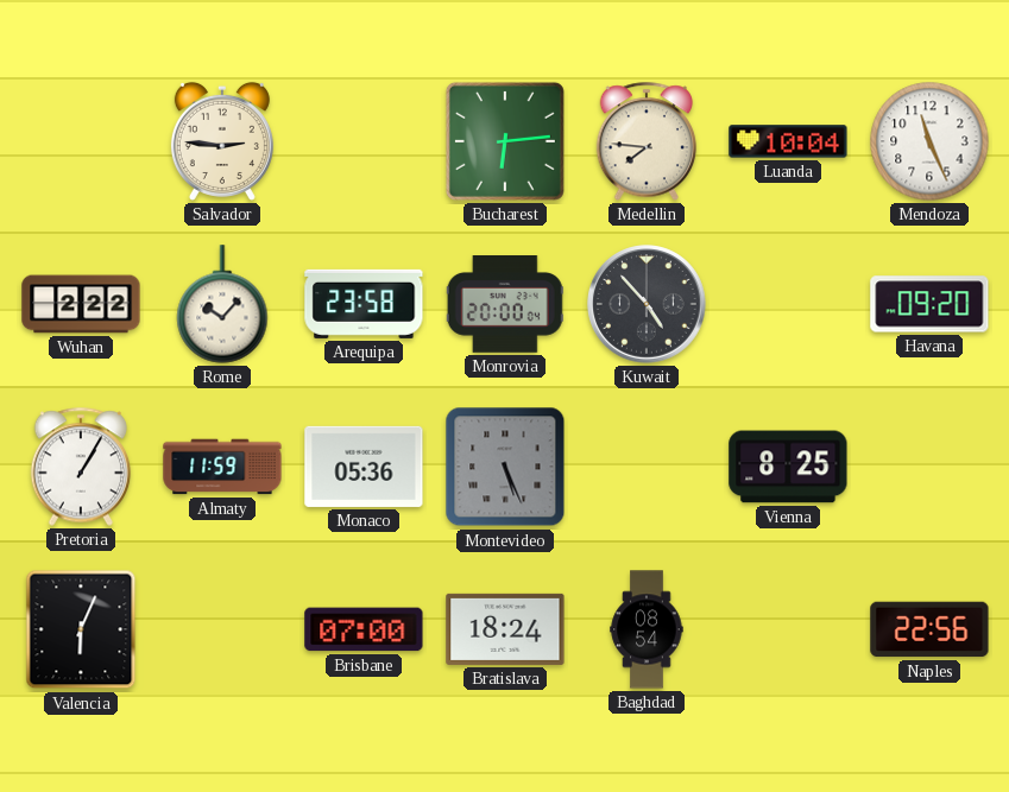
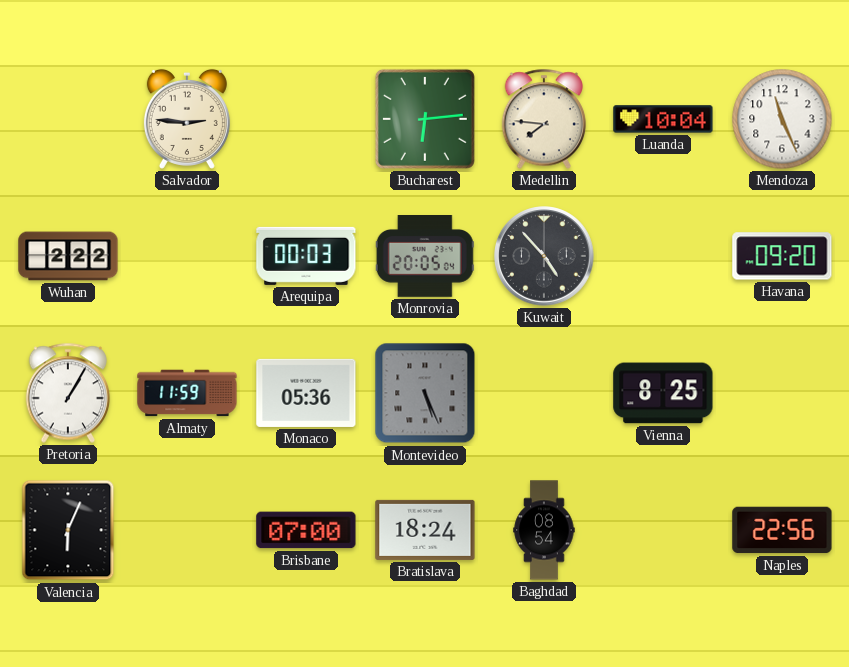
Rome: 10:07 -> none
Arequipa: 23:58 -> 00:03
Monrovia: 20:00 -> 20:05
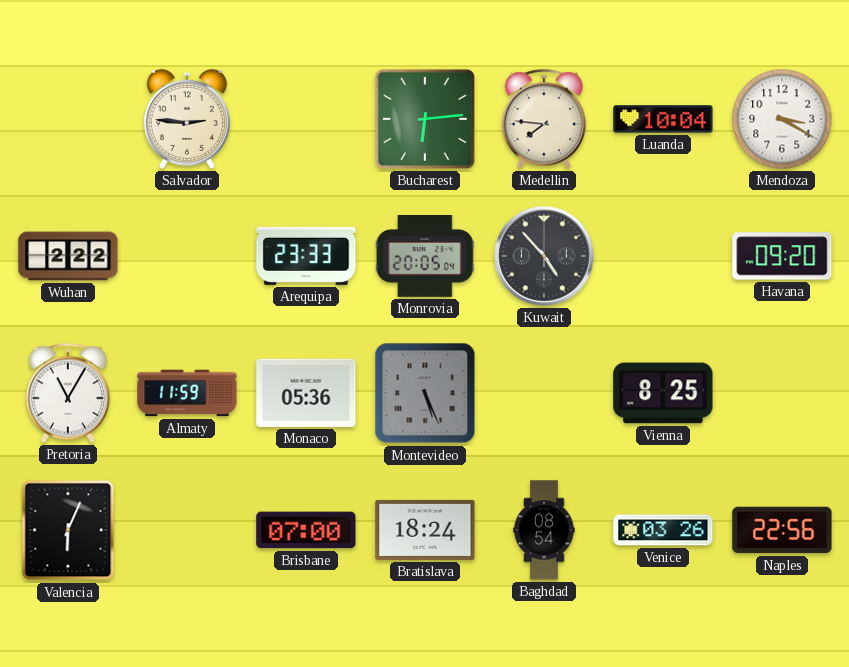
Mendoza: 11:26 -> 3:20
Arequipa: 00:03 -> 23:33
Pretoria: 1:05 -> 11:05
Venice: none -> 03:26
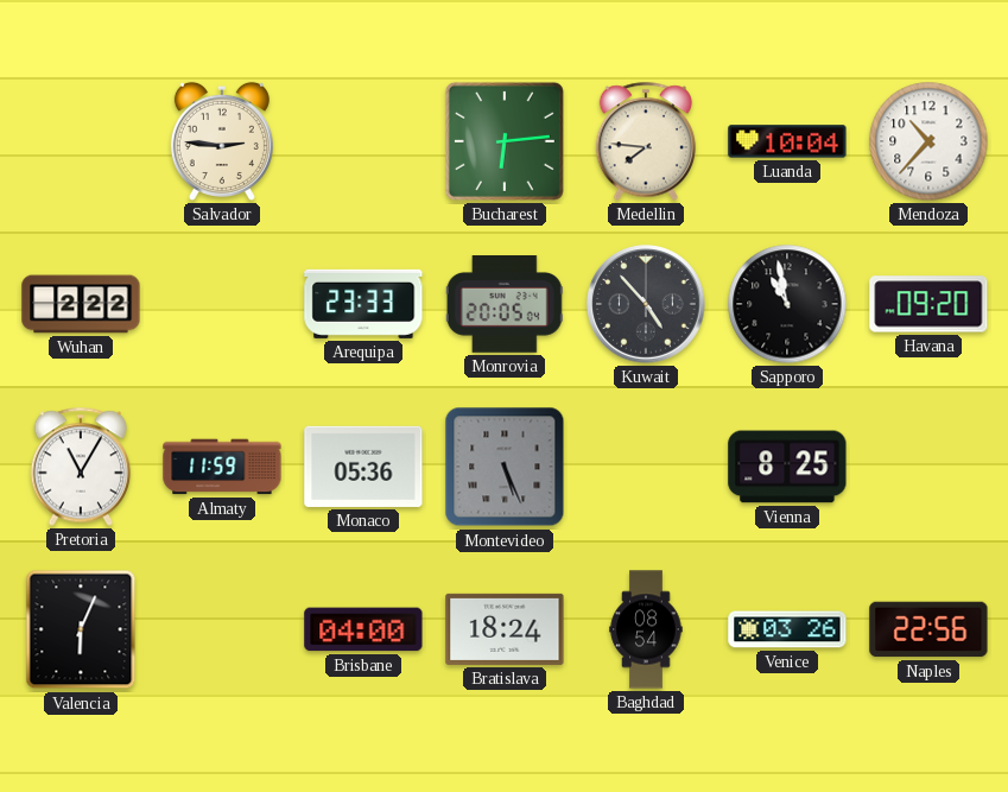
Mendoza: 3:20 -> 10:37
Sapporo: none -> 10:58
Brisbane: 07:00 -> 04:00
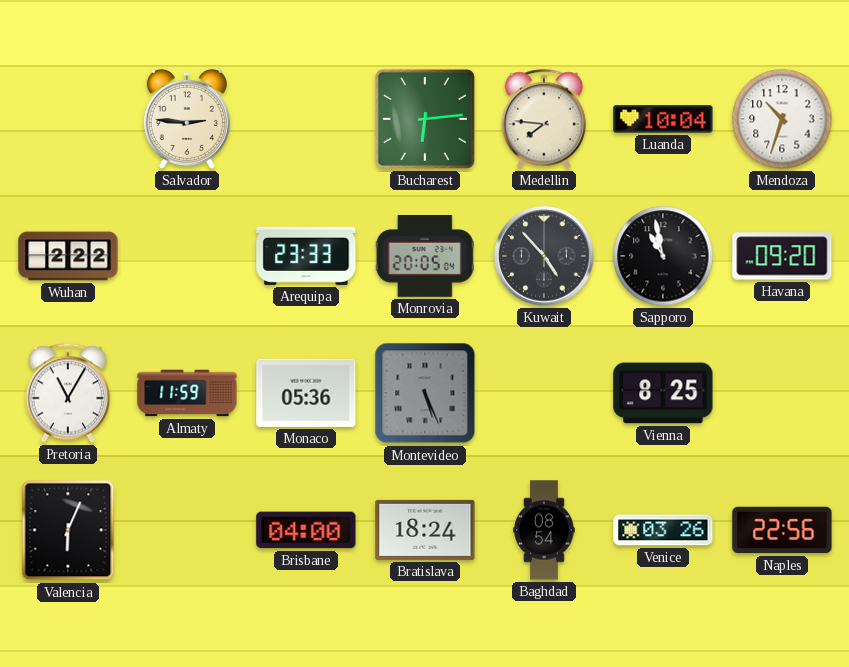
Mendoza: 10:37 -> 10:33
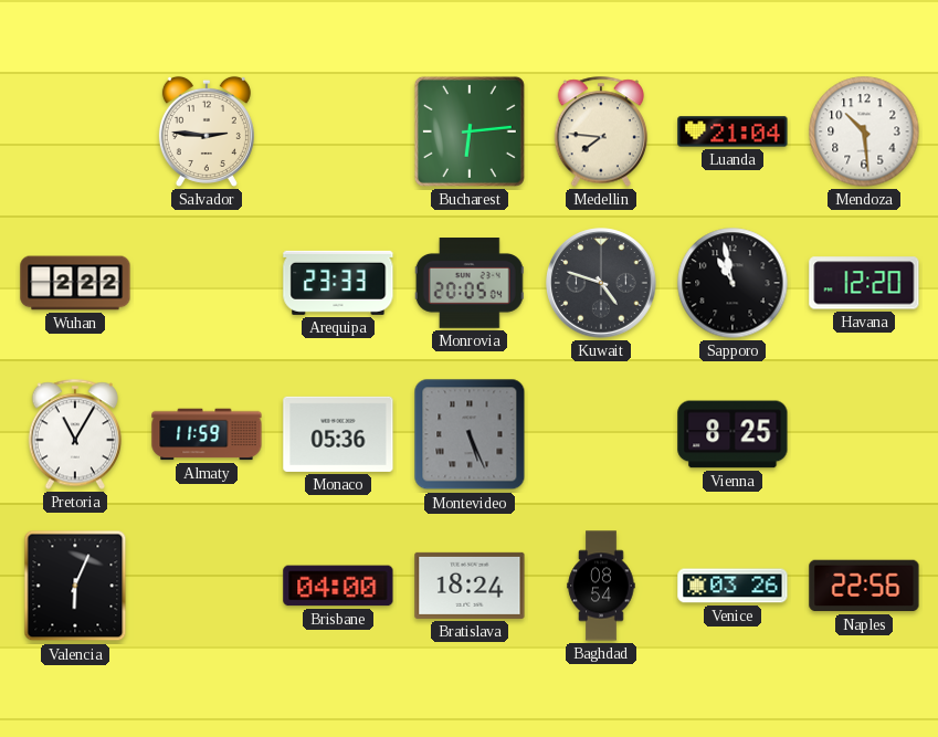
Luanda: 10:04 -> 21:04
Mendoza: 10:33 -> 10:29
Kuwait: 4:53 -> 4:48
Havana: 09:20 -> 12:20
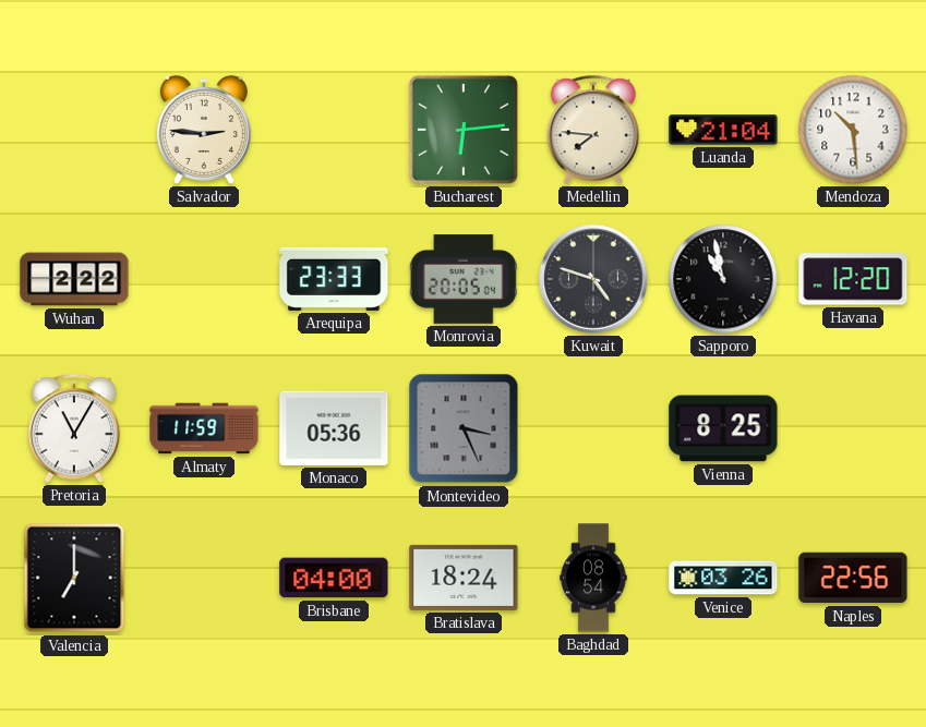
Montevideo: 5:26 -> 3:26
Valencia: 6:04 -> 7:00
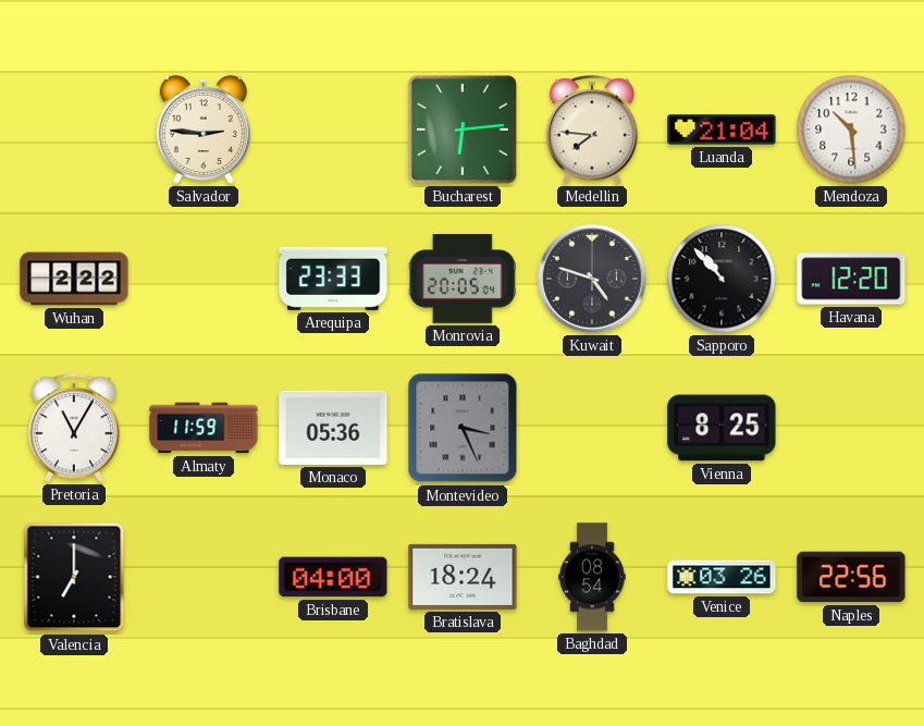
Sapporo: 10:58 -> 10:53
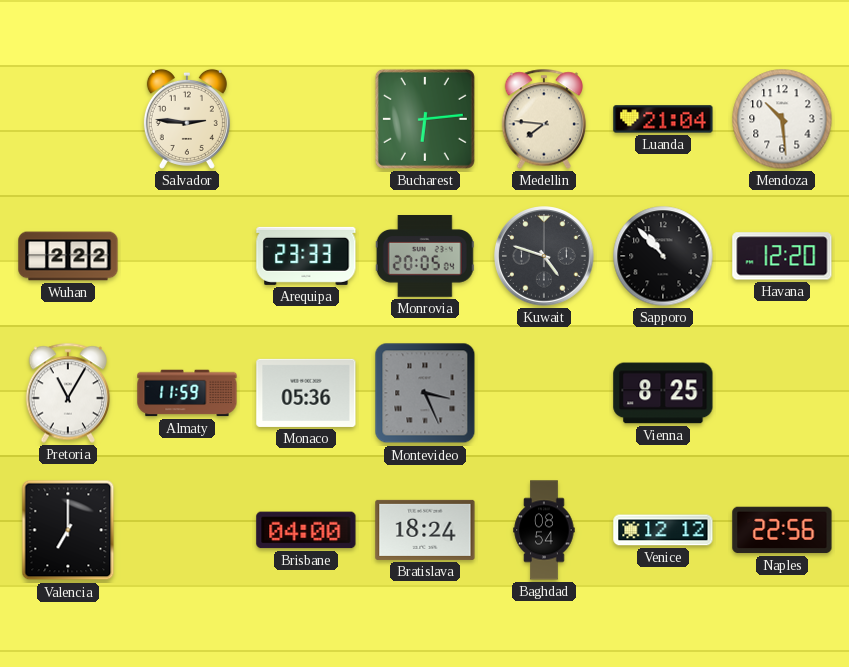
Venice: 03:26 -> 12:12
